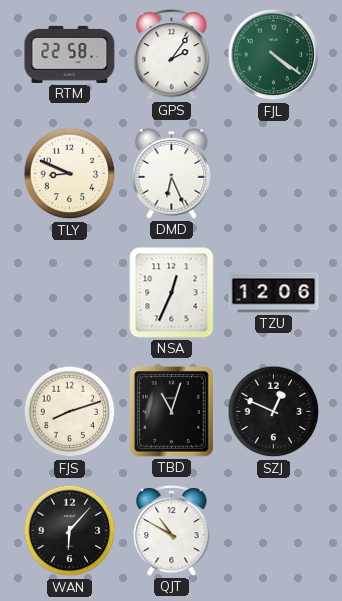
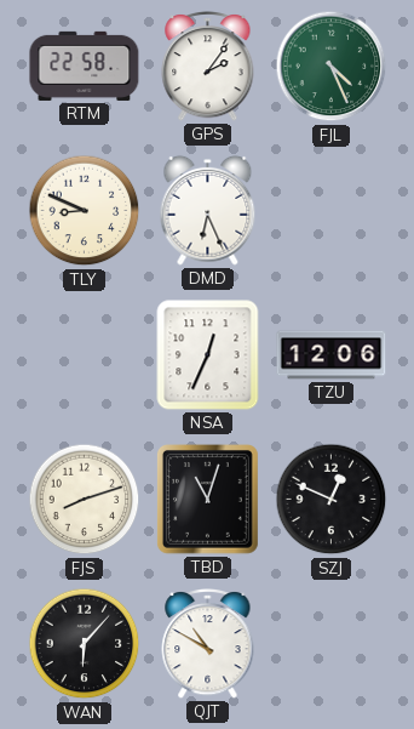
FJL: 4:21 -> 4:26
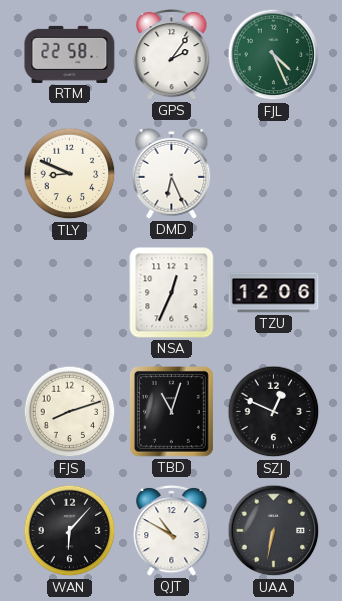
UAA: none -> 6:32
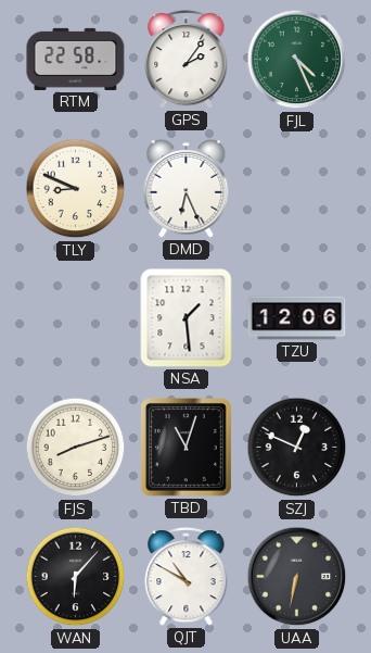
NSA: 12:34 -> 1:29
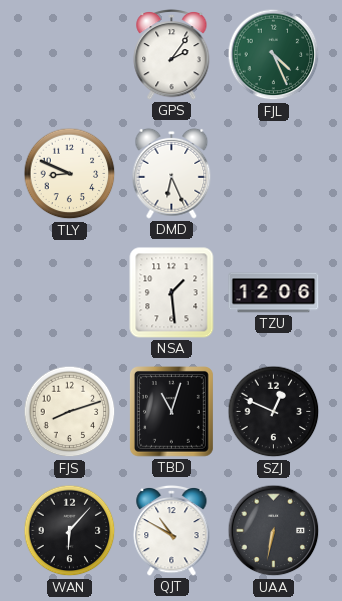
RTM: 22:58 -> none
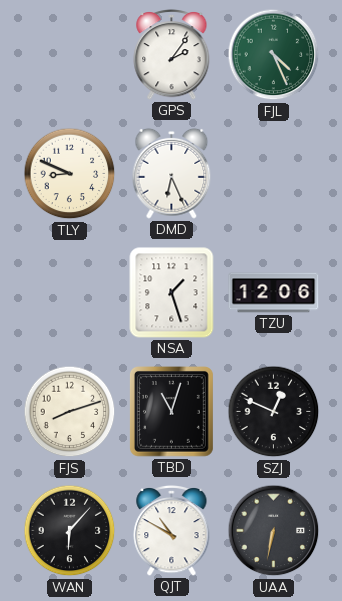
NSA: 1:29 -> 1:27
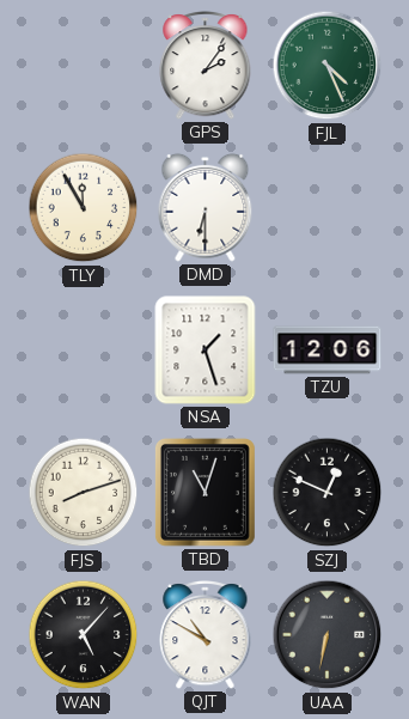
TLY: 8:49 -> 11:55
DMD: 6:26 -> 6:30
WAN: 6:07 -> 5:07
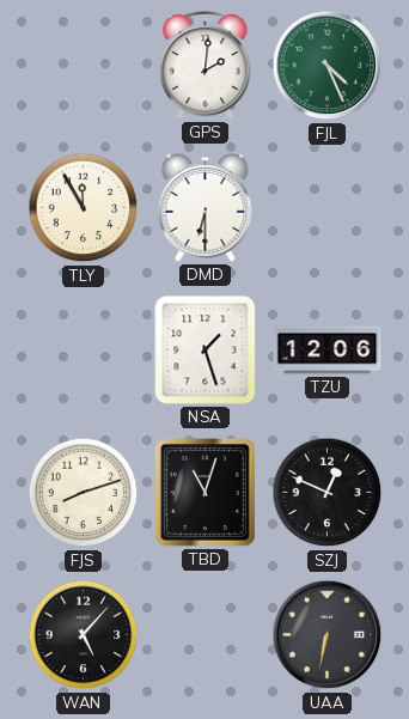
GPS: 2:06 -> 2:01
QJT: 10:50 -> none
